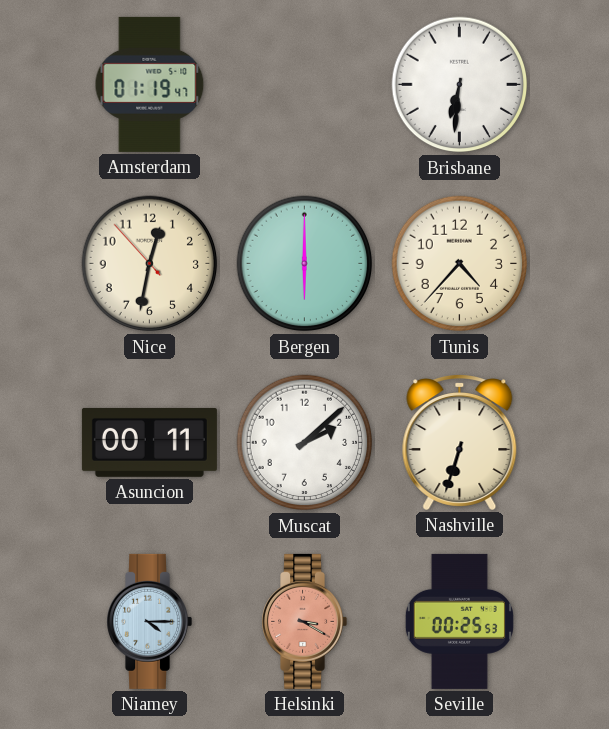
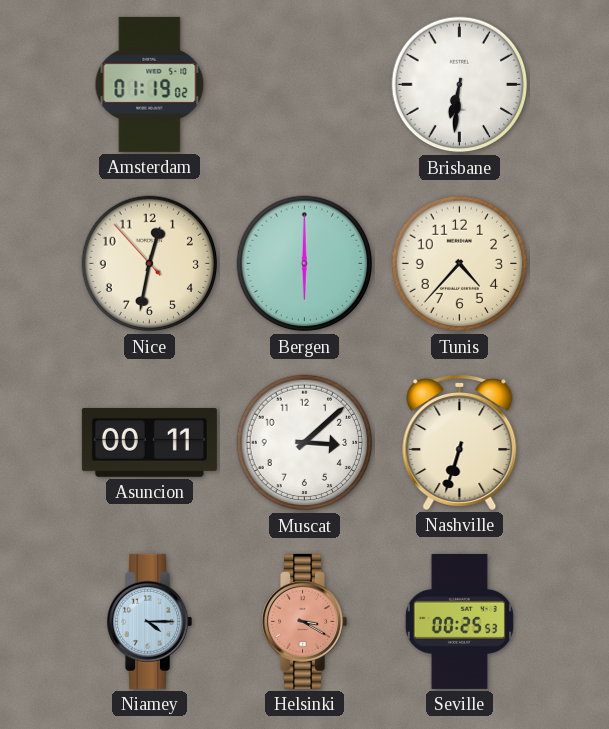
Amsterdam: 01:19:47 -> 01:19:02
Muscat: 2:08 -> 3:08
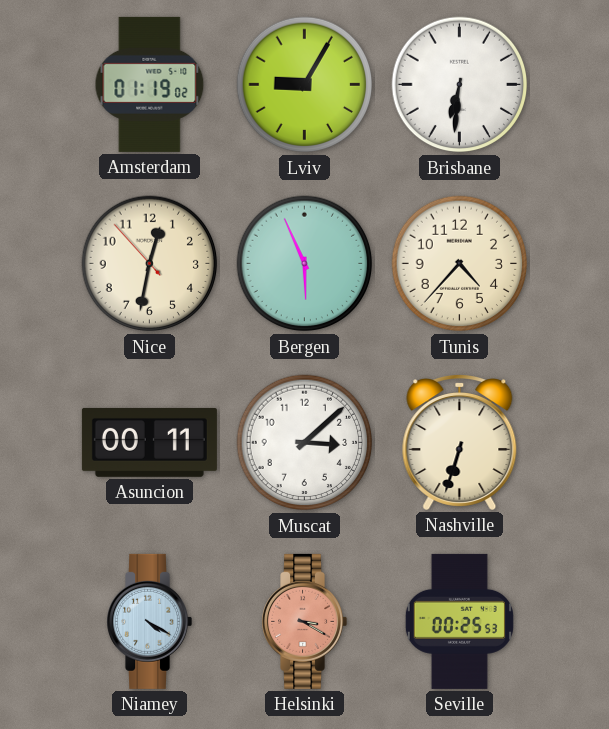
Lviv: none -> 9:05
Bergen: 6:00 -> 5:56
Niamey: 4:15 -> 4:20
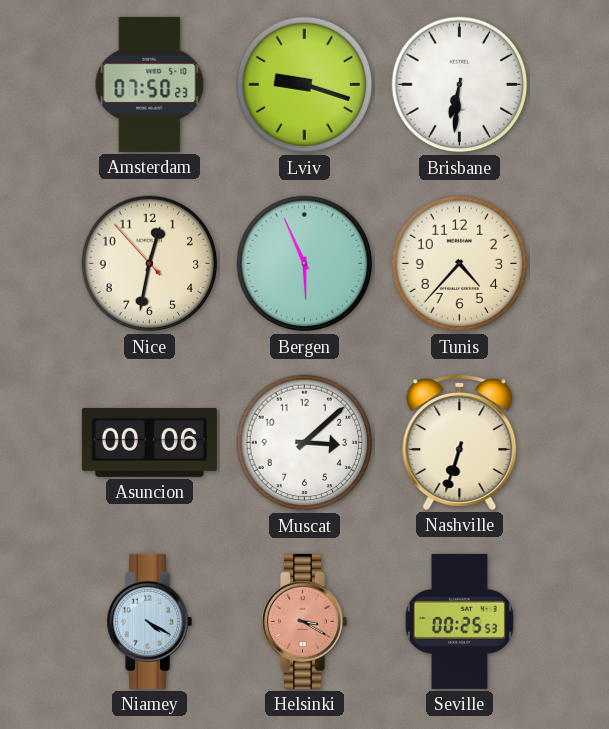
Amsterdam: 01:19 -> 07:50
Lviv: 9:05 -> 9:18
Asuncion: 00:11 -> 00:06
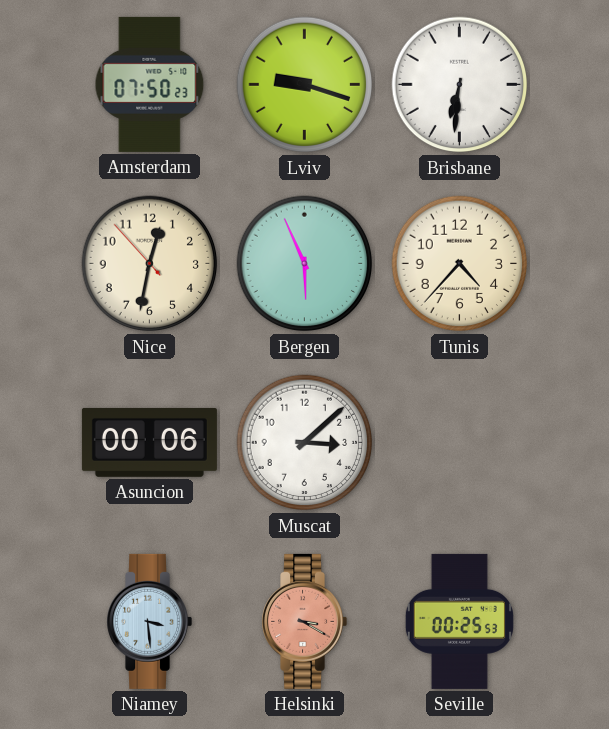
Nashville: 6:33 -> none
Niamey: 4:20 -> 3:29
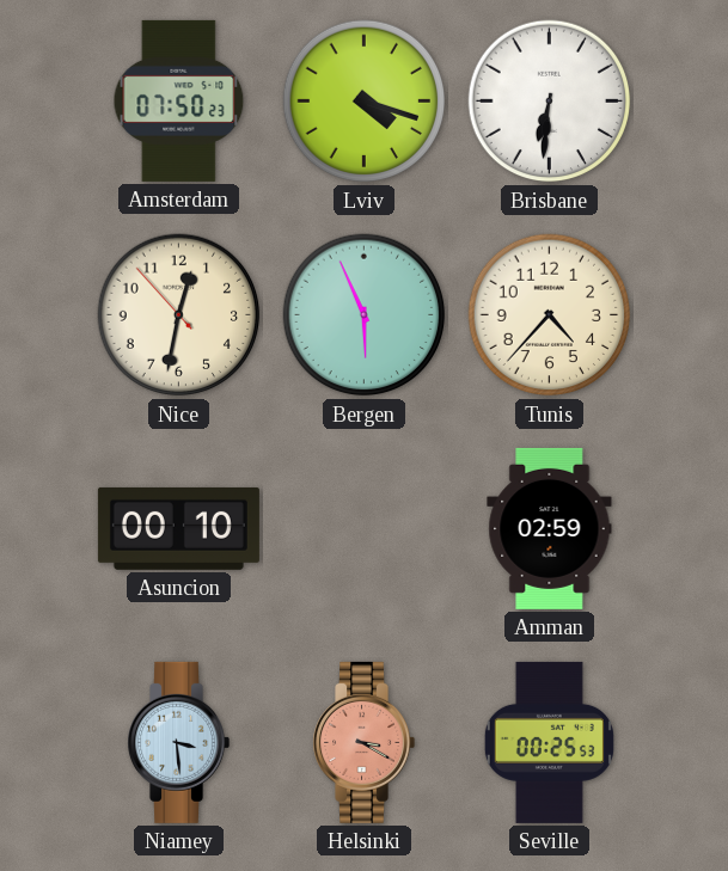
Lviv: 9:18 -> 4:18
Asuncion: 00:06 -> 00:10
Muscat: 3:08 -> none
Amman: none -> 02:59
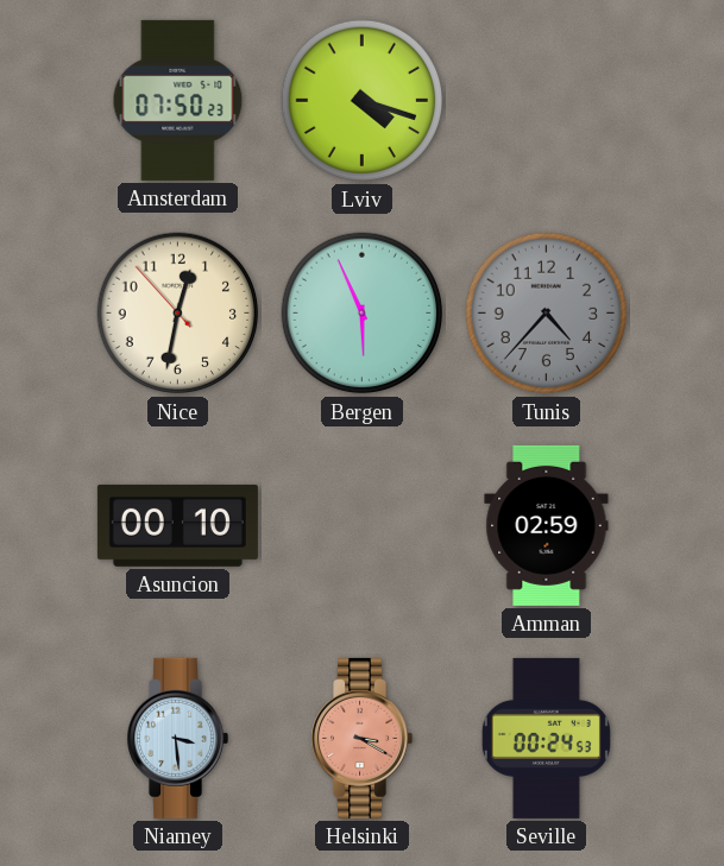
Brisbane: 6:31 -> none
Tunis dial: cream -> grey
Seville: 00:25 -> 00:24
